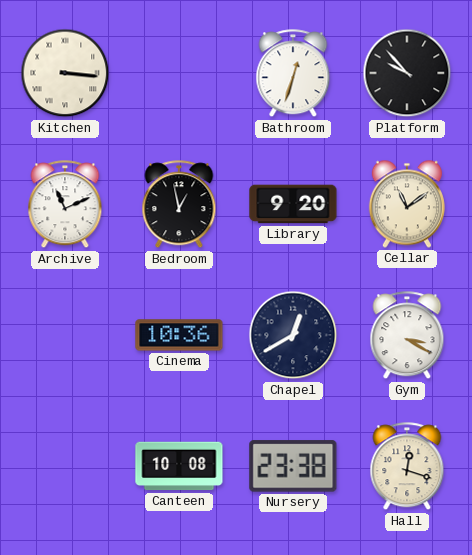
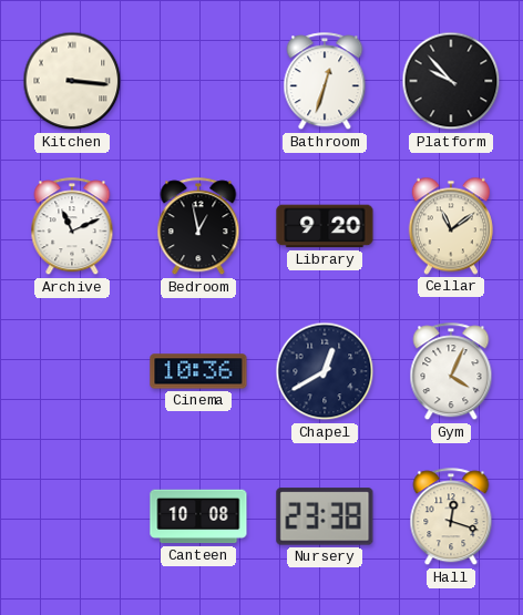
Gym: 3:20 -> 4:04
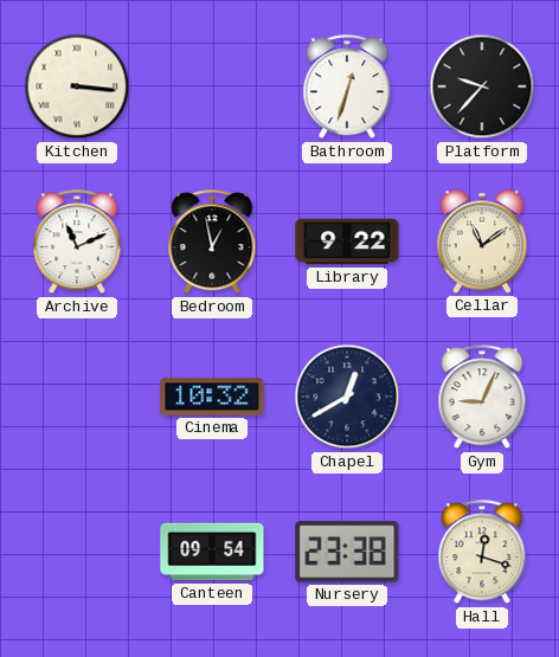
Platform: 9:53 -> 9:37
Library: 9:20 -> 9:22
Cinema: 10:36 -> 10:32
Gym: 4:04 -> 9:04
Canteen: 10:08 -> 09:54
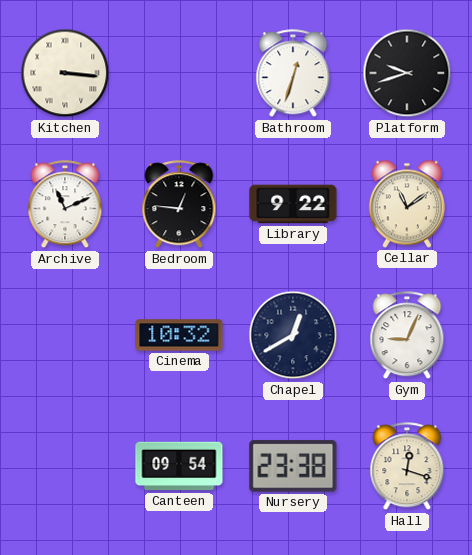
Platform: 9:37 -> 9:42
Bedroom: 12:58 -> 12:46
